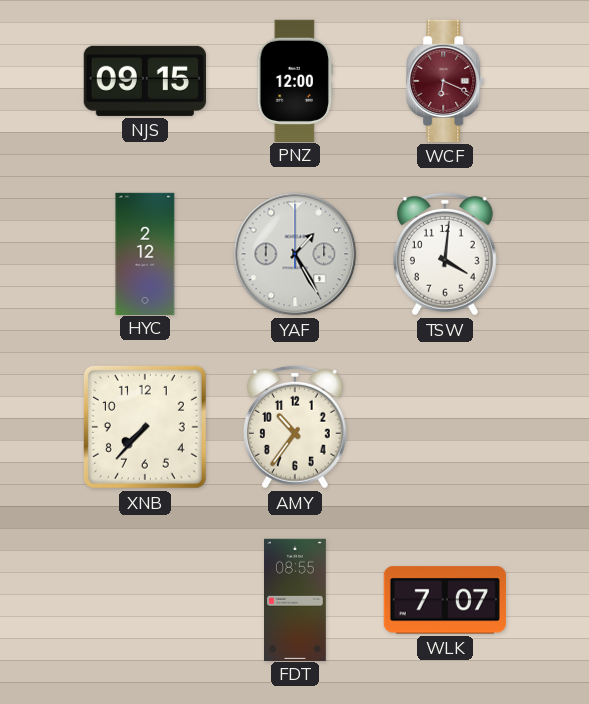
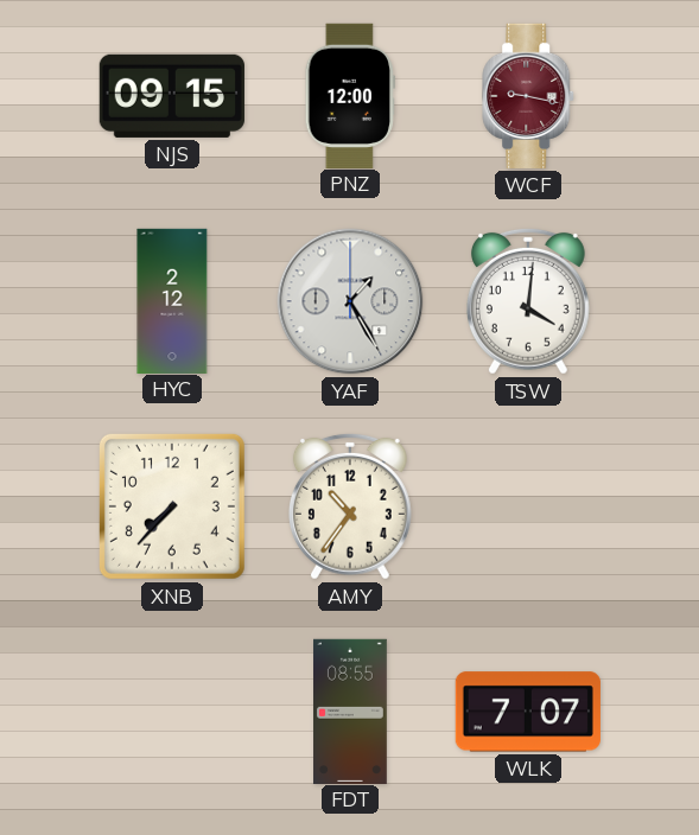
WCF: 6:19 -> 9:17
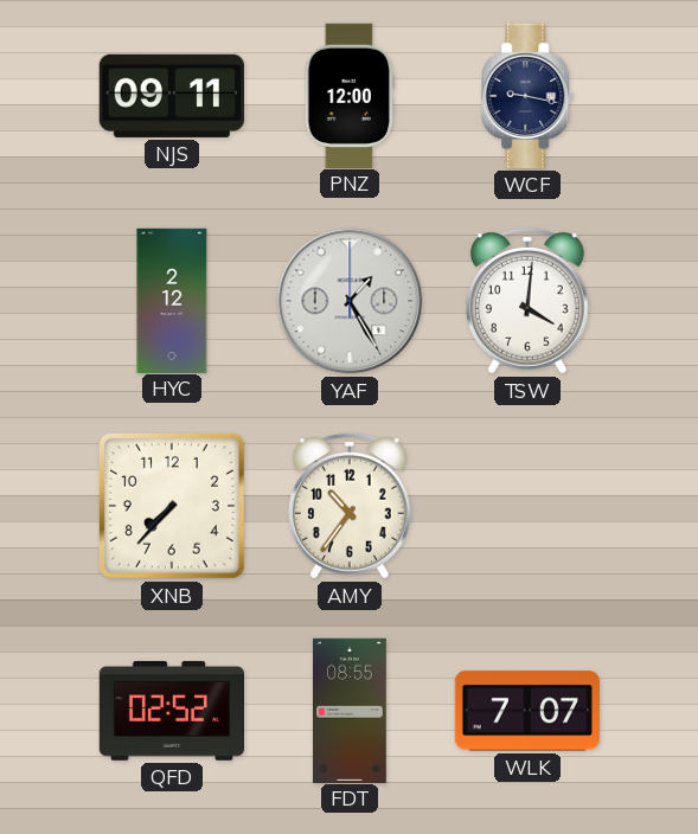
NJS: 09:15 -> 09:11
WCF dial: burgundy -> navy
QFD: none -> 02:52
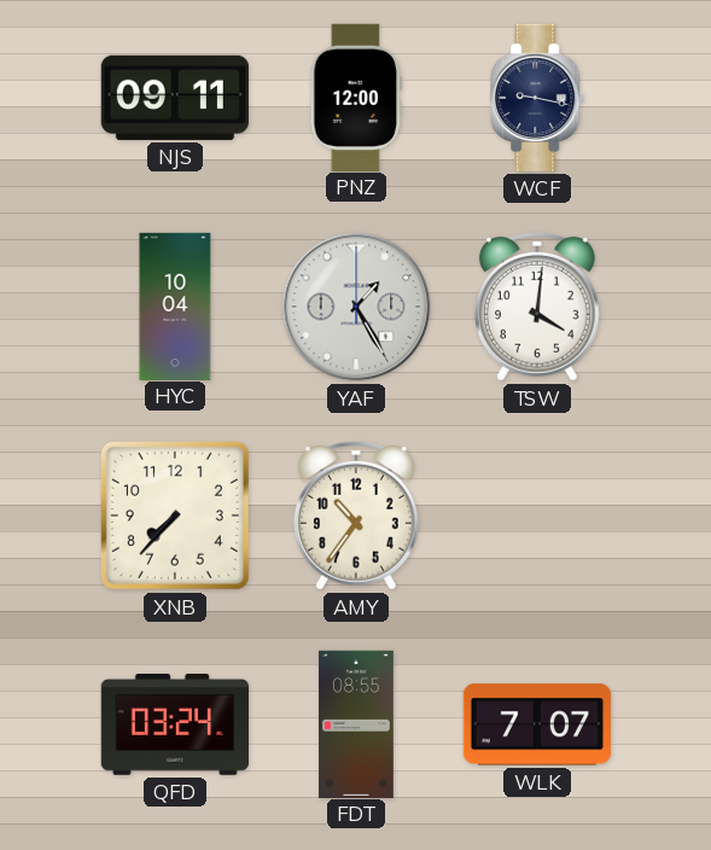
HYC: 2:12 -> 10:04
QFD: 02:52 -> 03:24
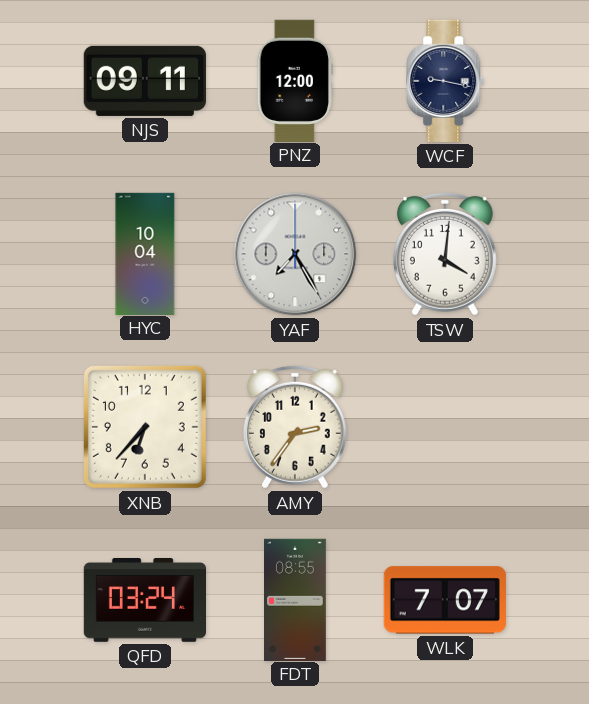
YAF: 1:25 -> 7:25
XNB: 7:37 -> 6:37
AMY: 10:36 -> 2:36
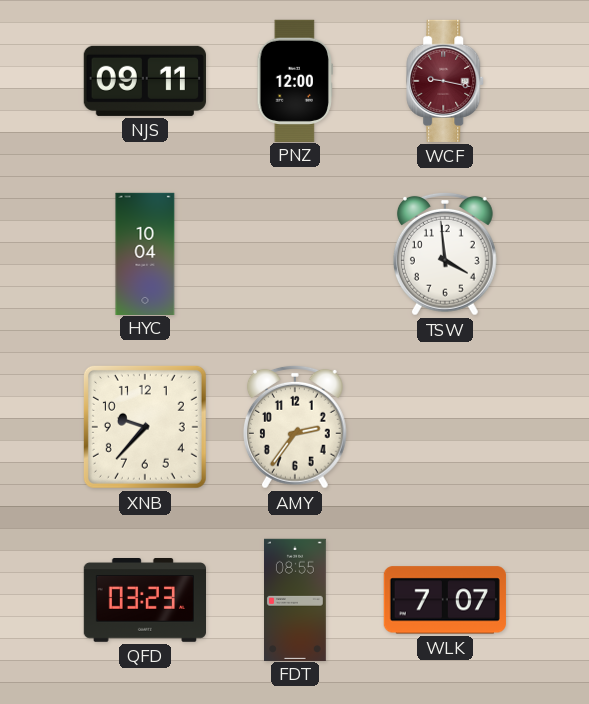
WCF dial: navy -> burgundy
YAF: 7:25 -> none
TSW: 4:01 -> 3:59
XNB: 6:37 -> 9:37
QFD: 03:24 -> 03:23
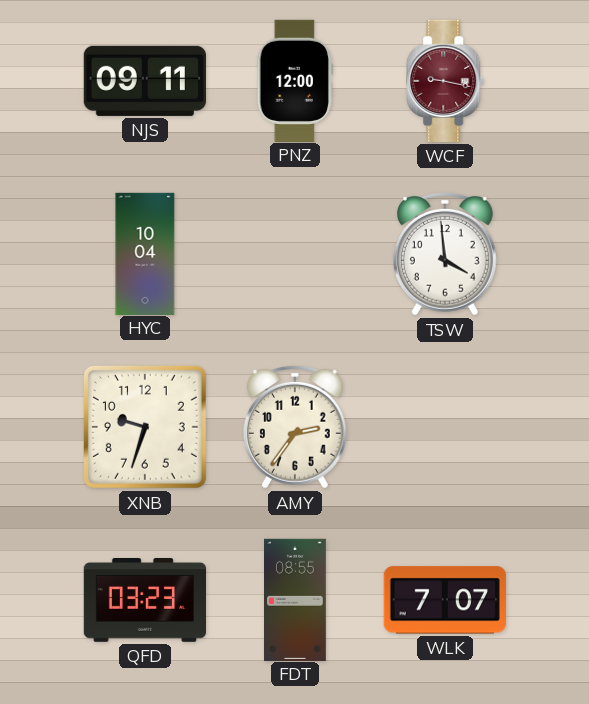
XNB: 9:37 -> 9:33
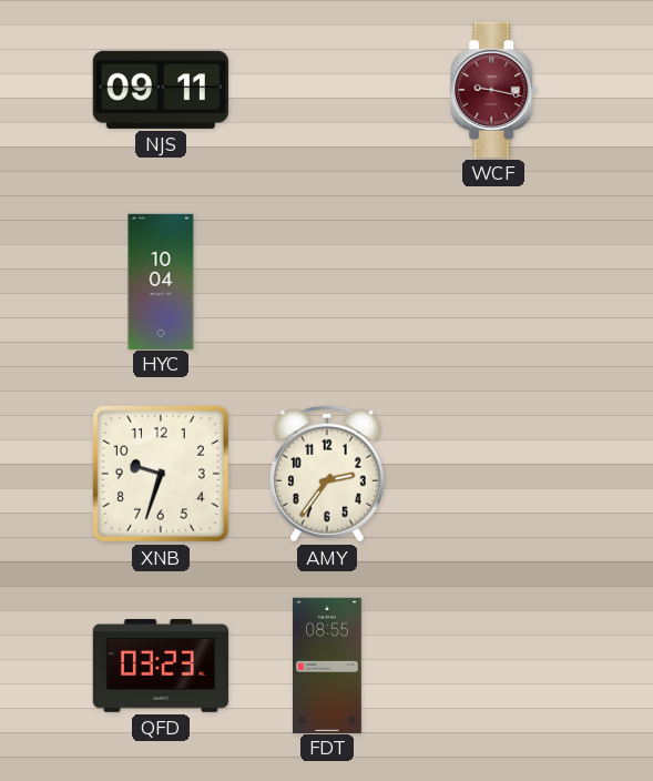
PNZ: 12:00 -> none
TSW: 3:59 -> none
WLK: 7:07 -> none
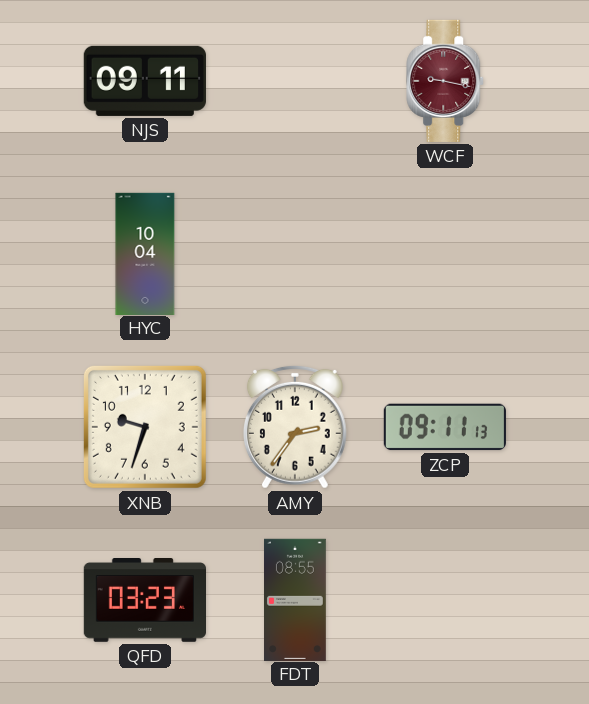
ZCP: none -> 09:11
